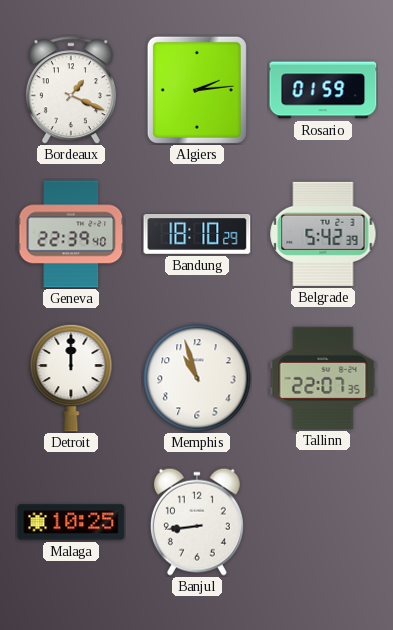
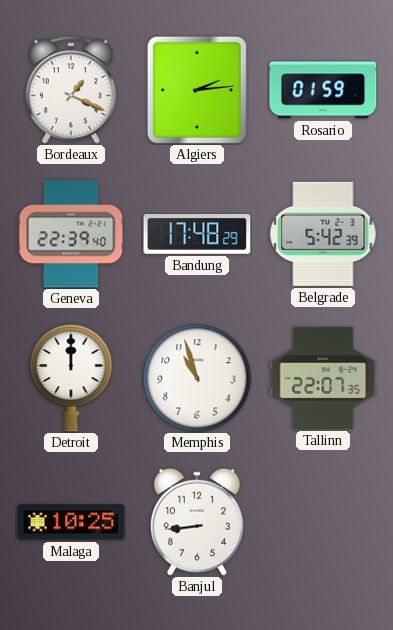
Bandung: 18:10 -> 17:48
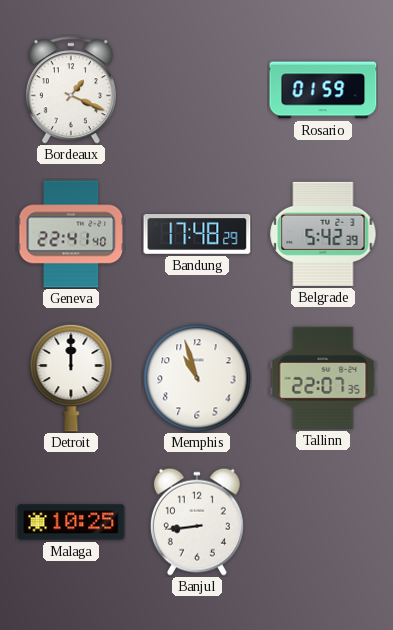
Algiers: 2:14 -> none
Geneva: 22:39 -> 22:41
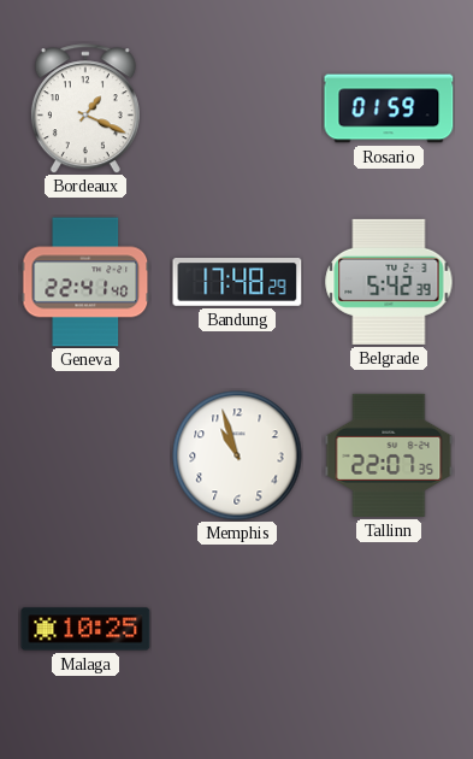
Detroit: 12:00 -> none
Banjul: 8:44 -> none
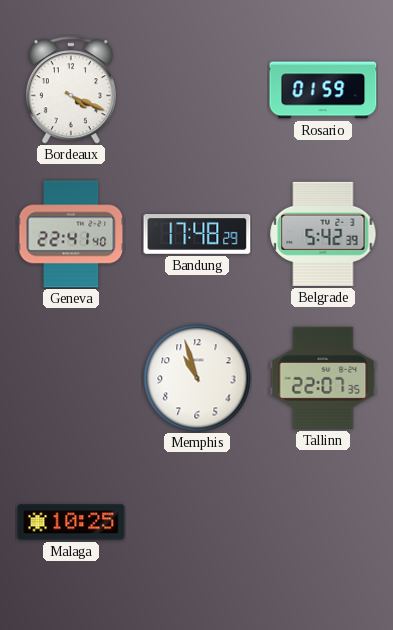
Bordeaux: 1:19 -> 4:19
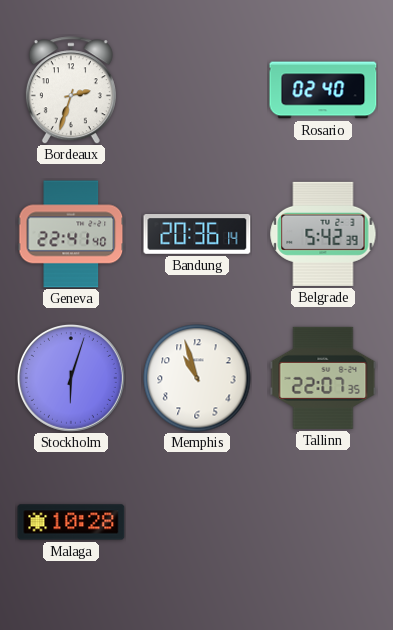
Bordeaux: 4:19 -> 2:33
Rosario: 01:59 -> 02:40
Bandung: 17:48 -> 20:36
Stockholm: none -> 6:03
Malaga: 10:25 -> 10:28
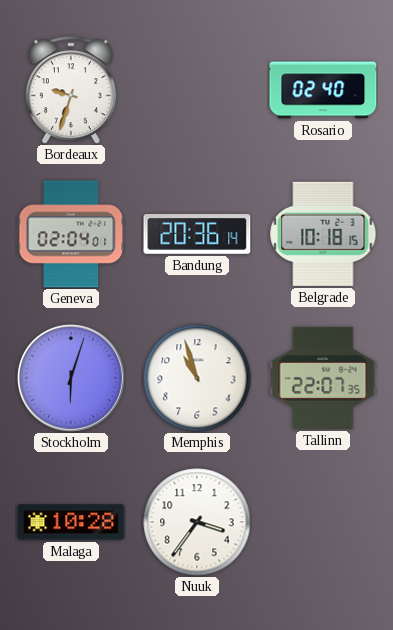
Bordeaux: 2:33 -> 9:33
Geneva: 22:41 -> 02:04
Belgrade: 5:42 -> 10:18
Nuuk: none -> 3:36
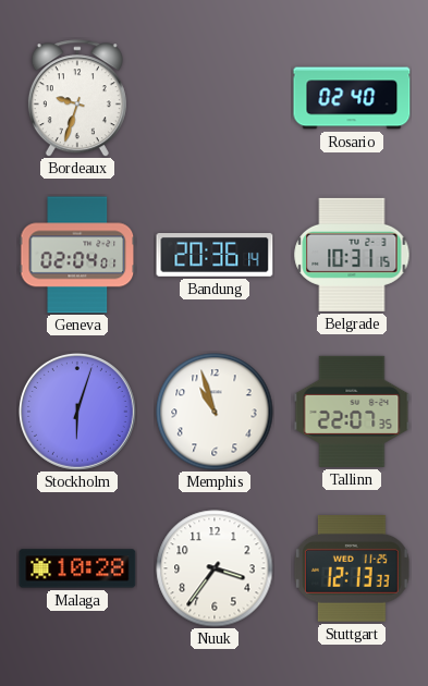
Belgrade: 10:18 -> 10:31
Stuttgart: none -> 12:13
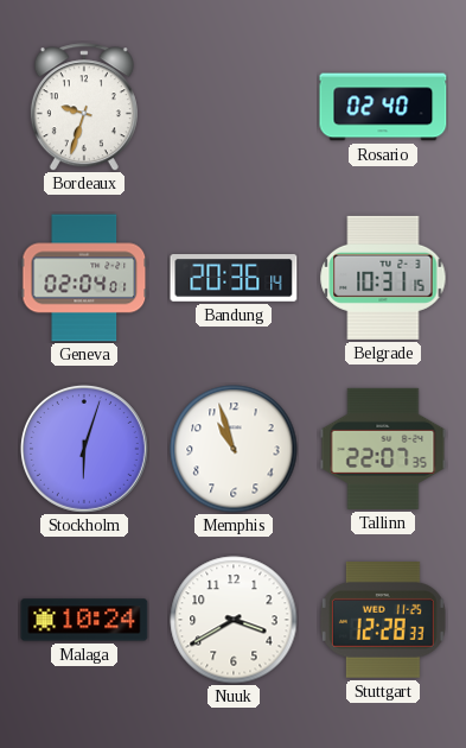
Malaga: 10:28 -> 10:24
Nuuk: 3:36 -> 3:40
Stuttgart: 12:13 -> 12:28
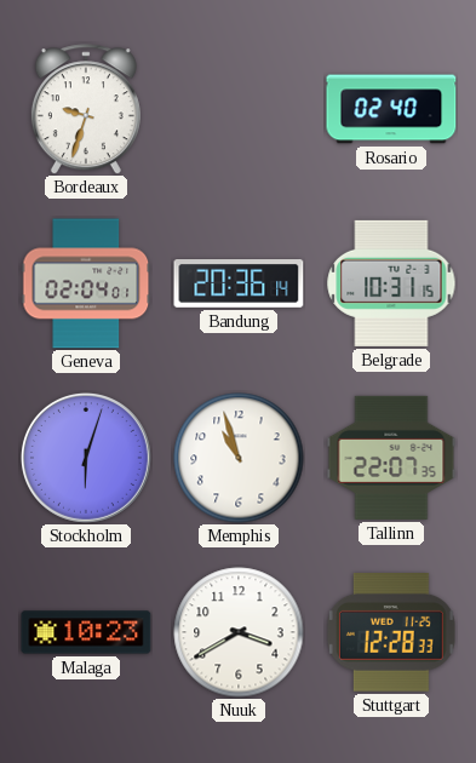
Malaga: 10:24 -> 10:23
